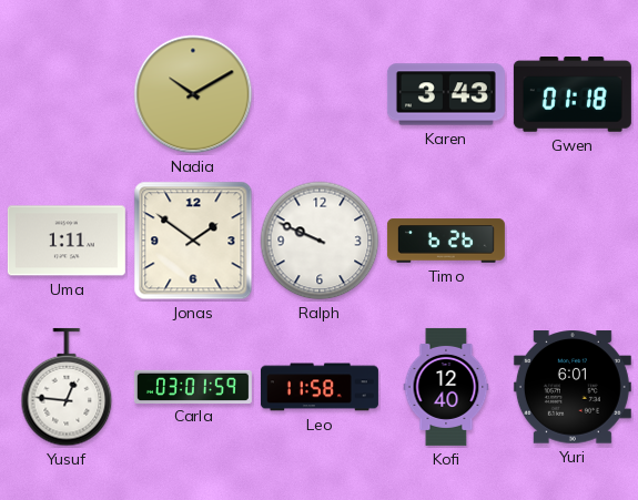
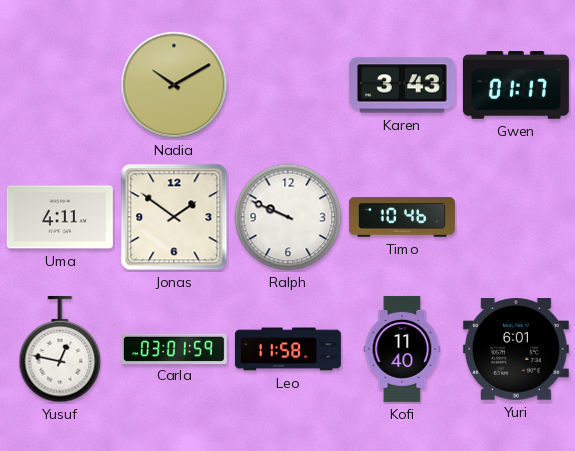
Gwen: 01:18 -> 01:17
Uma: 1:11 -> 4:11
Timo: 6:26 -> 10:46
Yusuf: 12:46 -> 12:47
Kofi: 12:40 -> 11:40
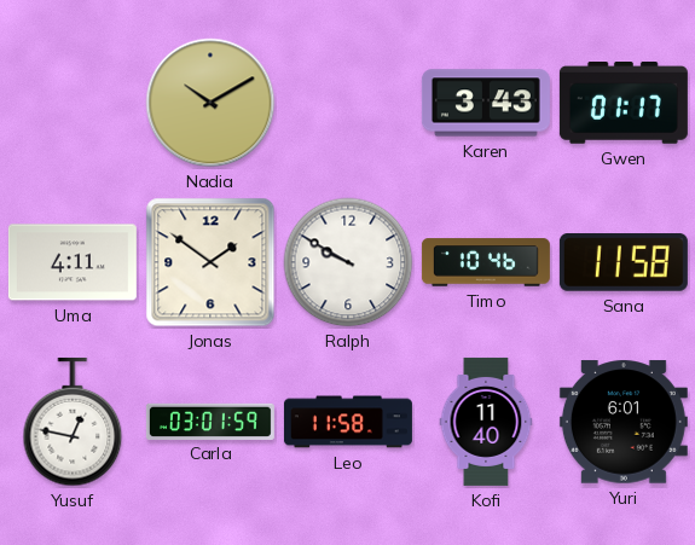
Ralph: 9:49 -> 9:50
Sana: none -> 11:58
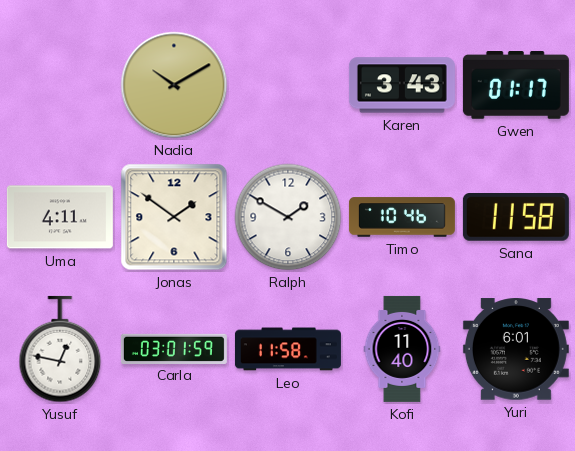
Ralph: 9:50 -> 1:50
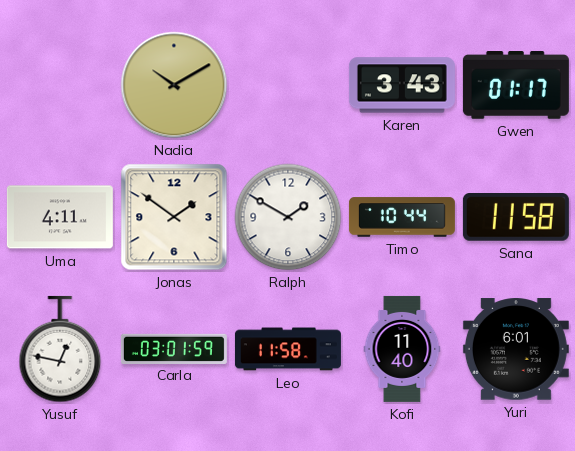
Timo: 10:46 -> 10:44
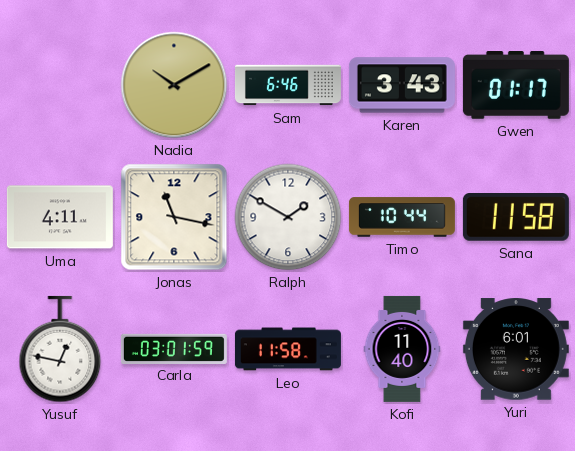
Sam: none -> 6:46
Jonas: 1:51 -> 11:17
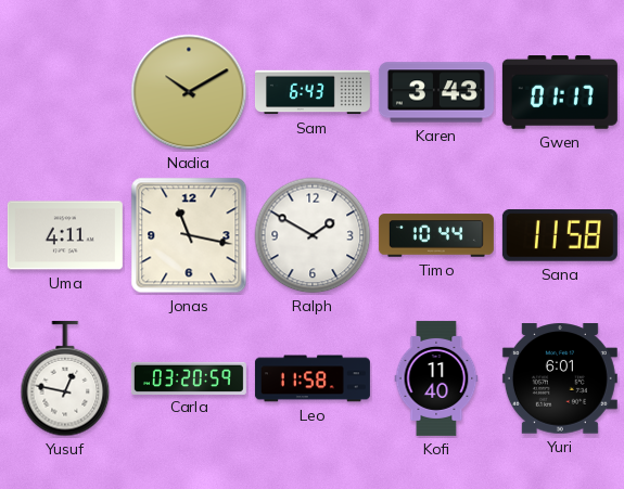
Sam: 6:46 -> 6:43
Carla: 03:01 -> 03:20
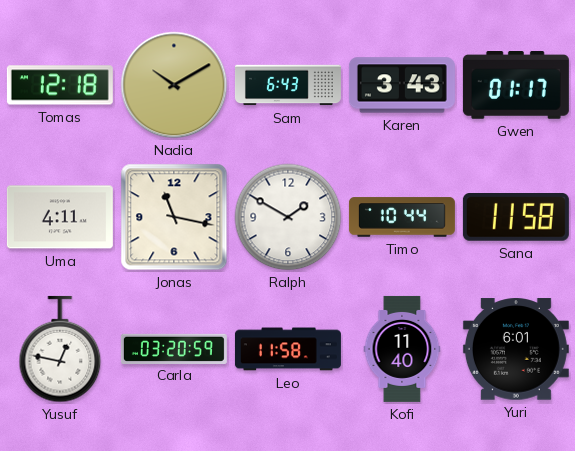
Tomas: none -> 12:18
